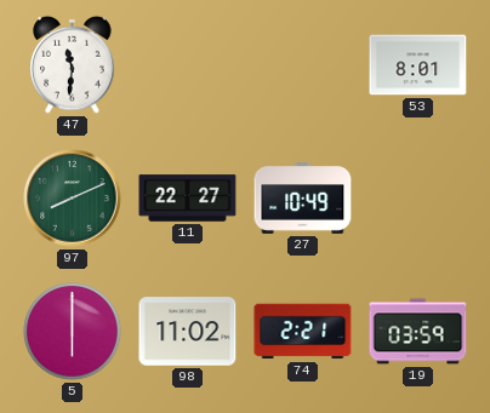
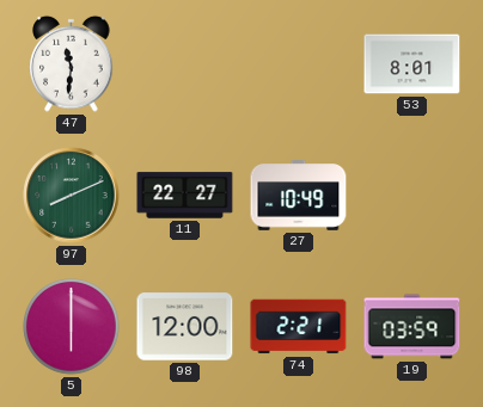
98: 11:02 -> 12:00
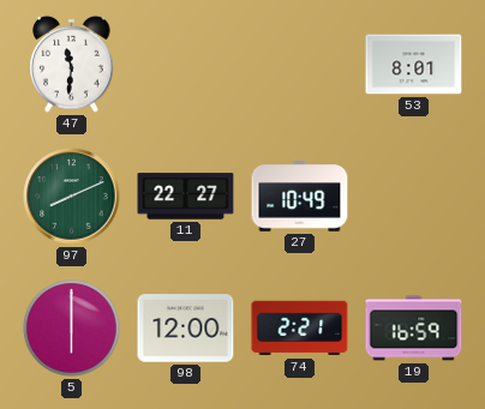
19: 03:59 -> 16:59
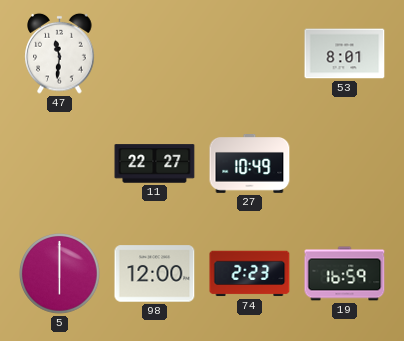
97: 8:11 -> none
74: 2:21 -> 2:23
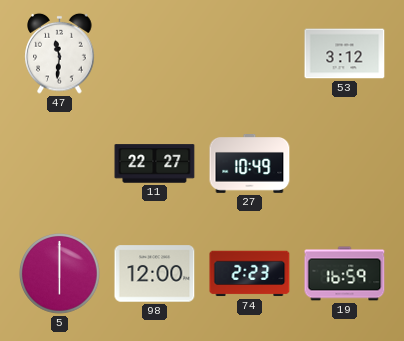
53: 8:01 -> 3:12
